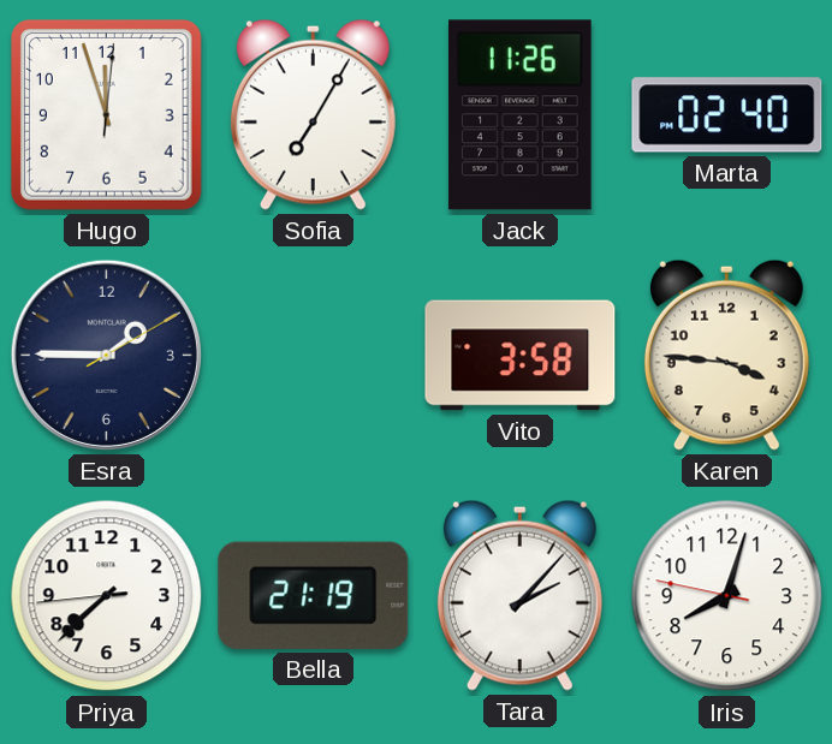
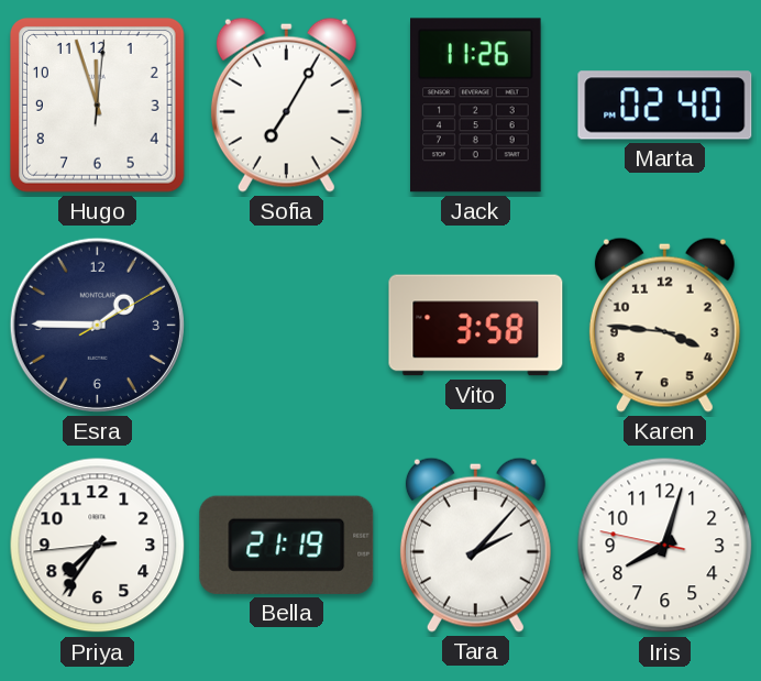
Priya: 7:37 -> 7:35
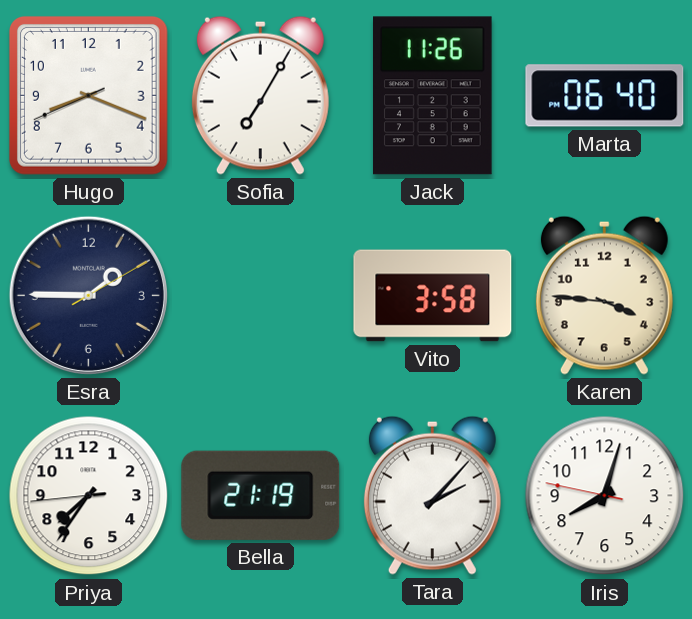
Hugo: 11:57 -> 8:18
Marta: 02:40 -> 06:40
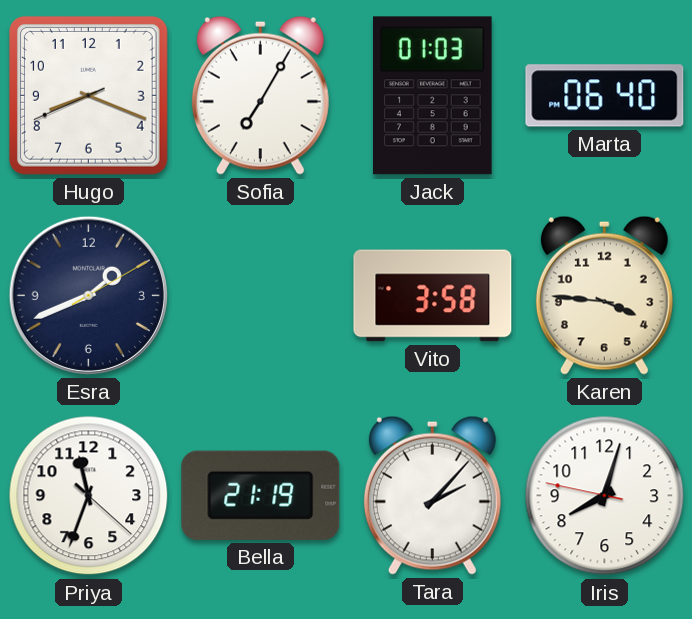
Jack: 11:26 -> 01:03
Esra: 1:45 -> 1:41
Priya: 7:35 -> 11:33
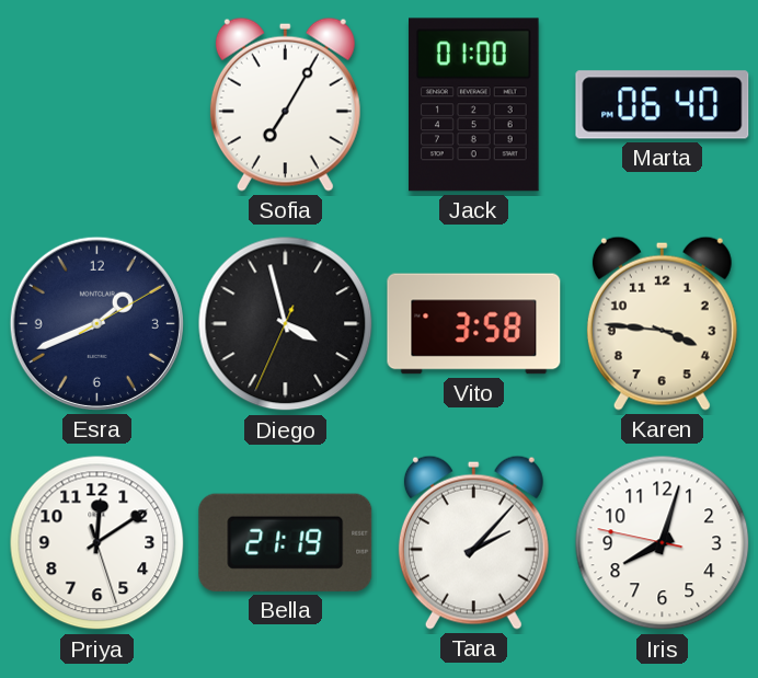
Hugo: 8:18 -> none
Jack: 01:03 -> 01:00
Diego: none -> 3:57
Priya: 11:33 -> 12:09
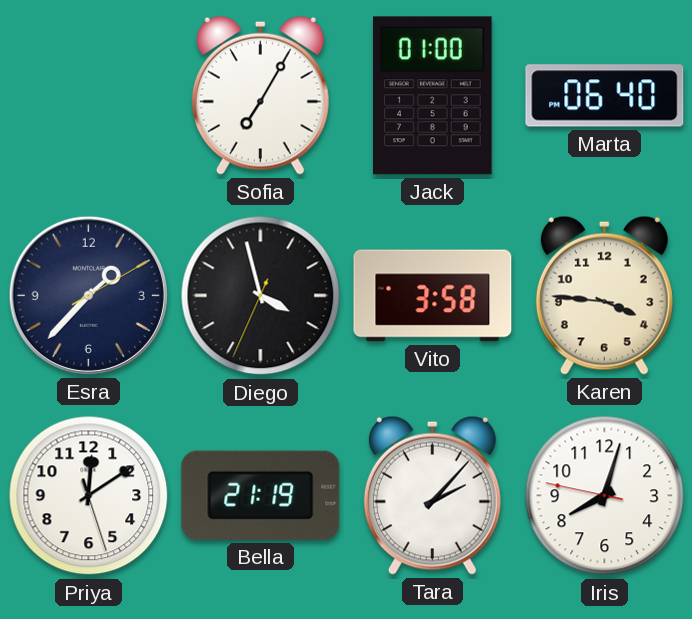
Esra: 1:41 -> 1:37
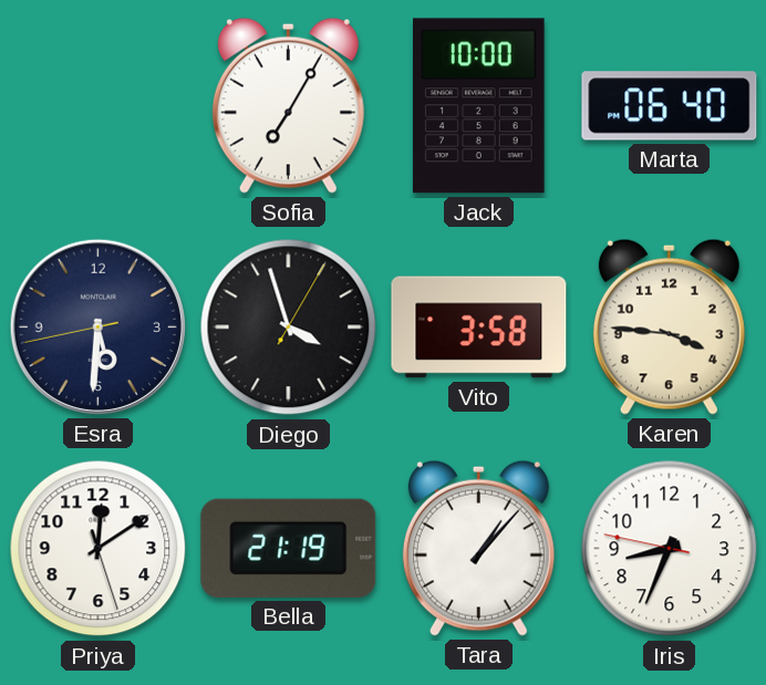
Jack: 01:00 -> 10:00
Esra: 1:37 -> 5:30
Diego: 3:57:34 -> 3:57:05
Tara: 2:07 -> 1:07
Iris: 8:02 -> 8:33
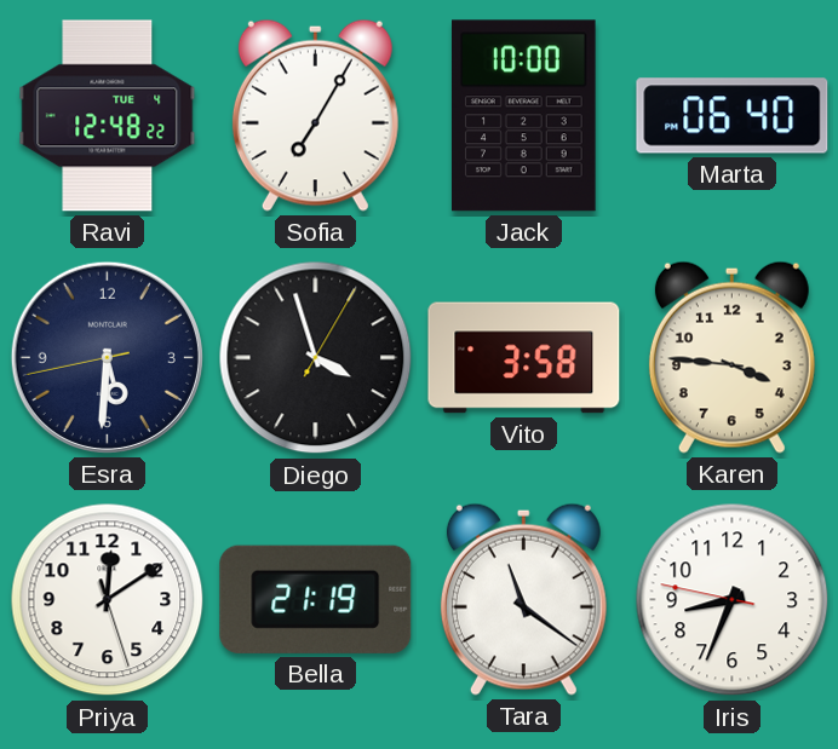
Ravi: none -> 12:48
Tara: 1:07 -> 11:21
